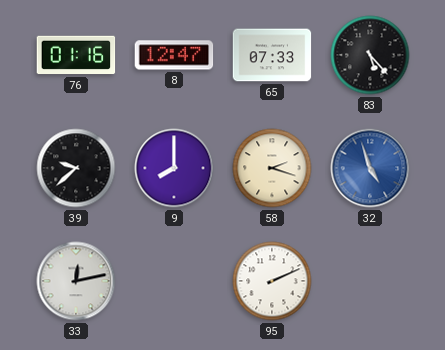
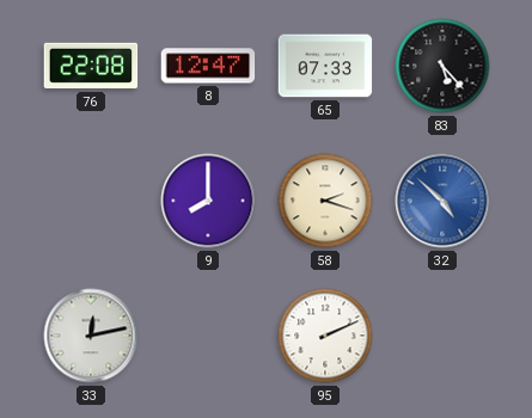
76: 01:16 -> 22:08
39: 9:38 -> none
32: 4:57 -> 4:52
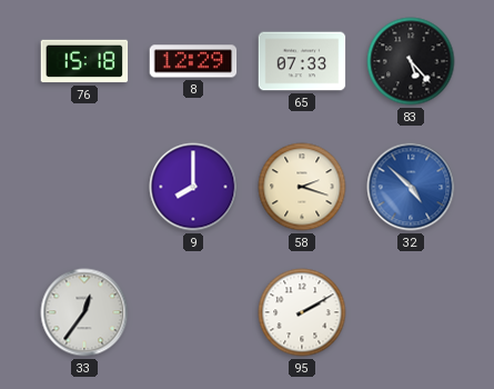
76: 22:08 -> 15:18
8: 12:47 -> 12:29
33: 12:13 -> 12:36
95: 2:11 -> 2:10
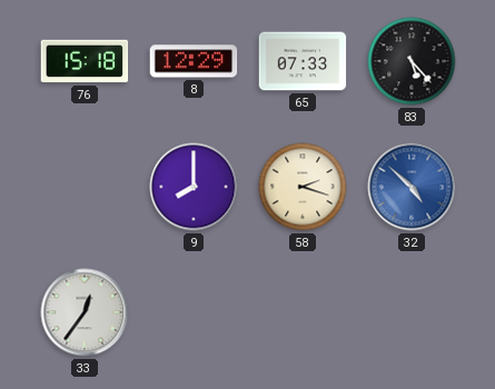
95: 2:10 -> none
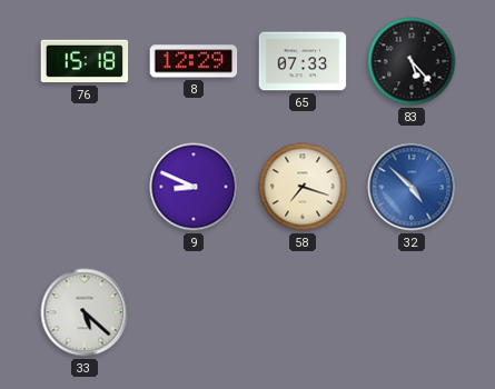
9: 8:00 -> 8:49
58: 2:18 -> 7:18
33: 12:36 -> 5:22
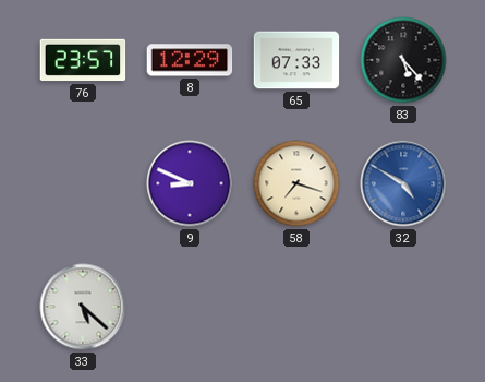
76: 15:18 -> 23:57
32: 4:52 -> 4:50
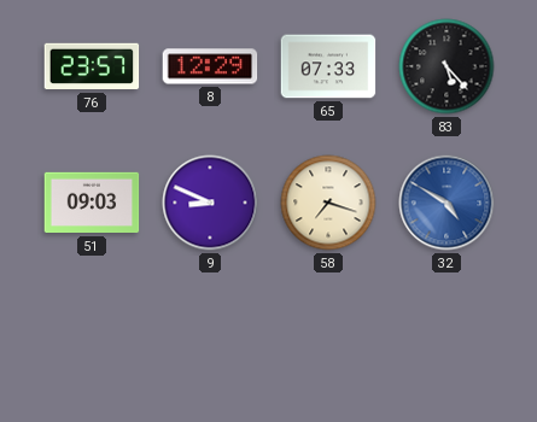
51: none -> 09:03
33: 5:22 -> none
